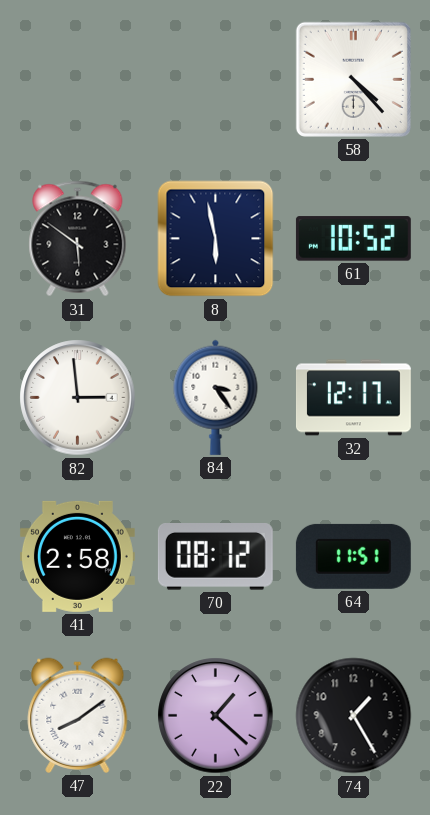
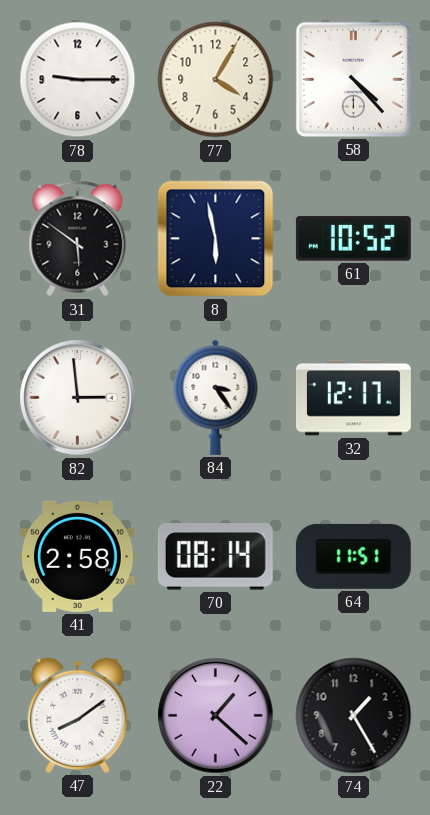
78: none -> 9:15
77: none -> 4:05
70: 08:12 -> 08:14
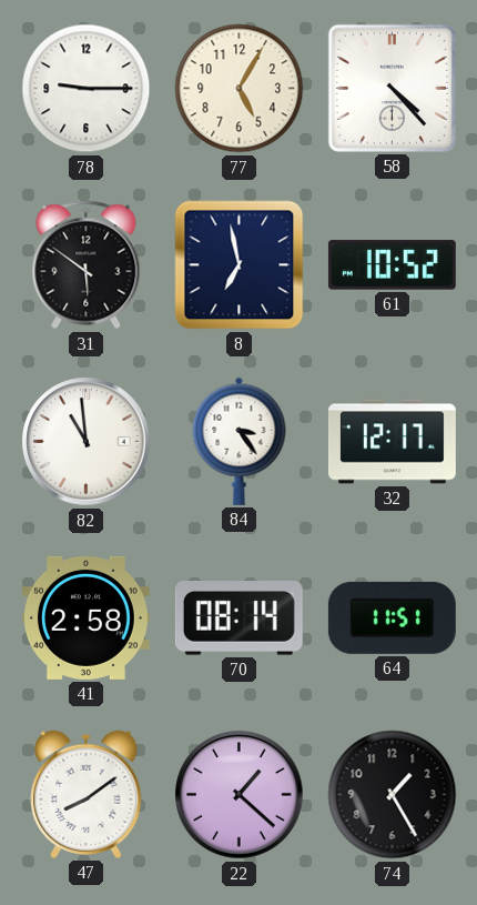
77: 4:05 -> 5:05
8: 5:58 -> 6:58
82: 2:59 -> 10:59
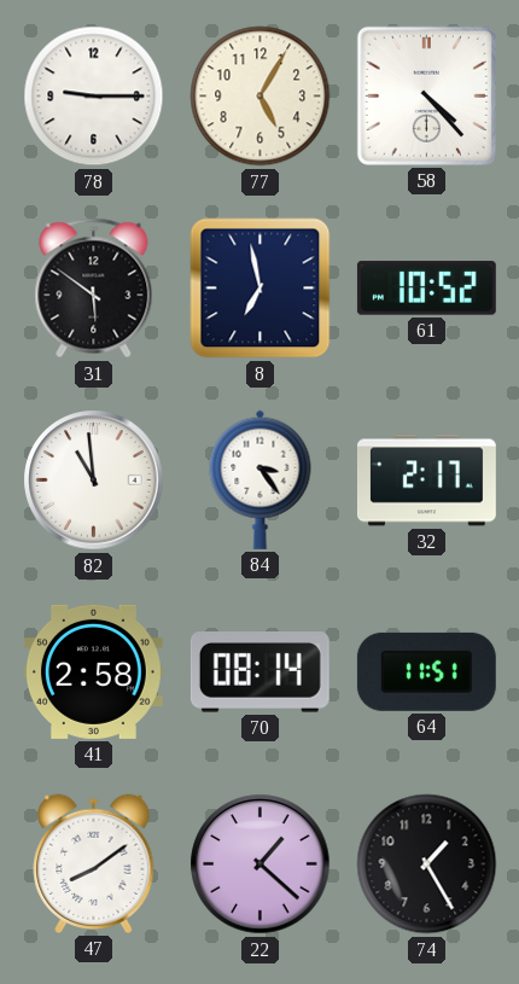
32: 12:17 -> 2:17
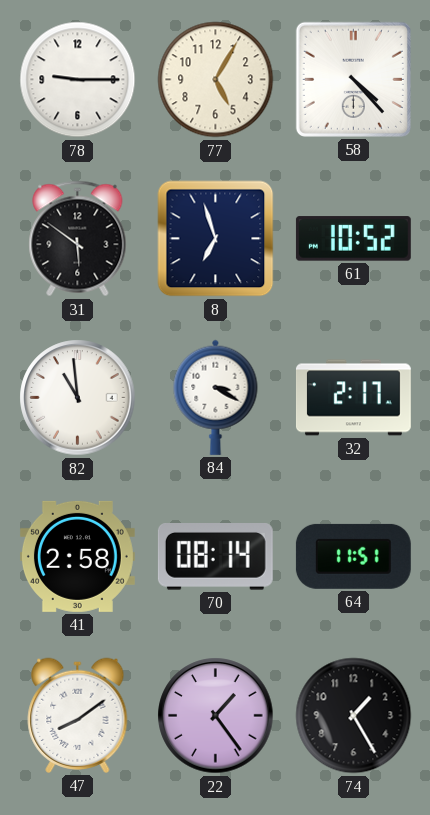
8: 6:58 -> 6:57
84: 3:24 -> 3:20
22: 1:22 -> 1:24
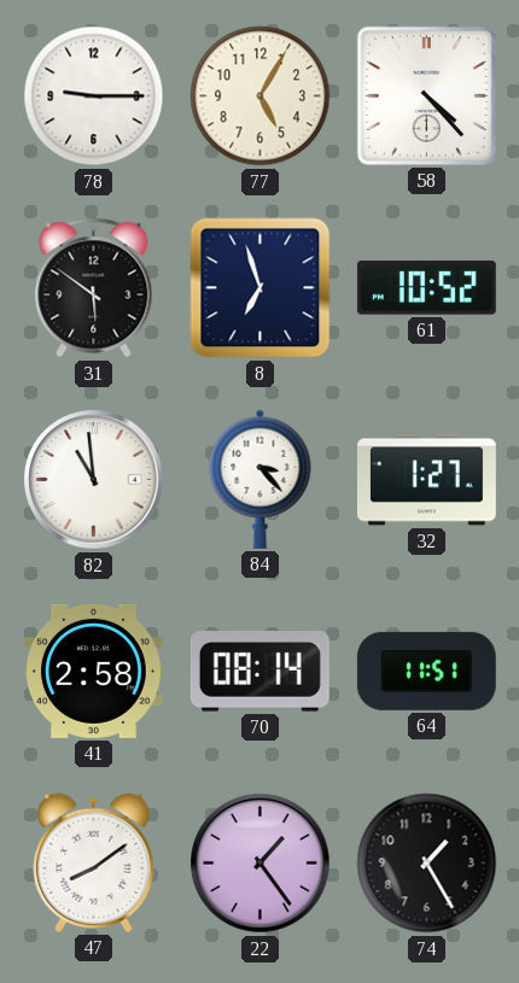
84: 3:20 -> 3:23
32: 2:17 -> 1:27
